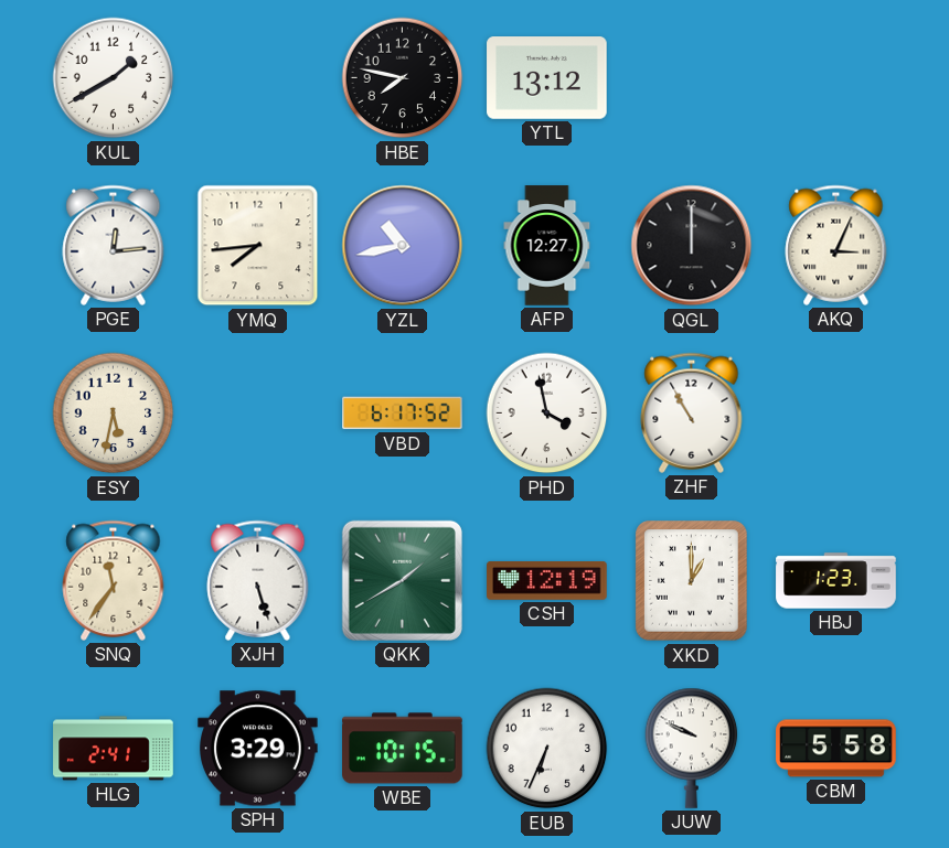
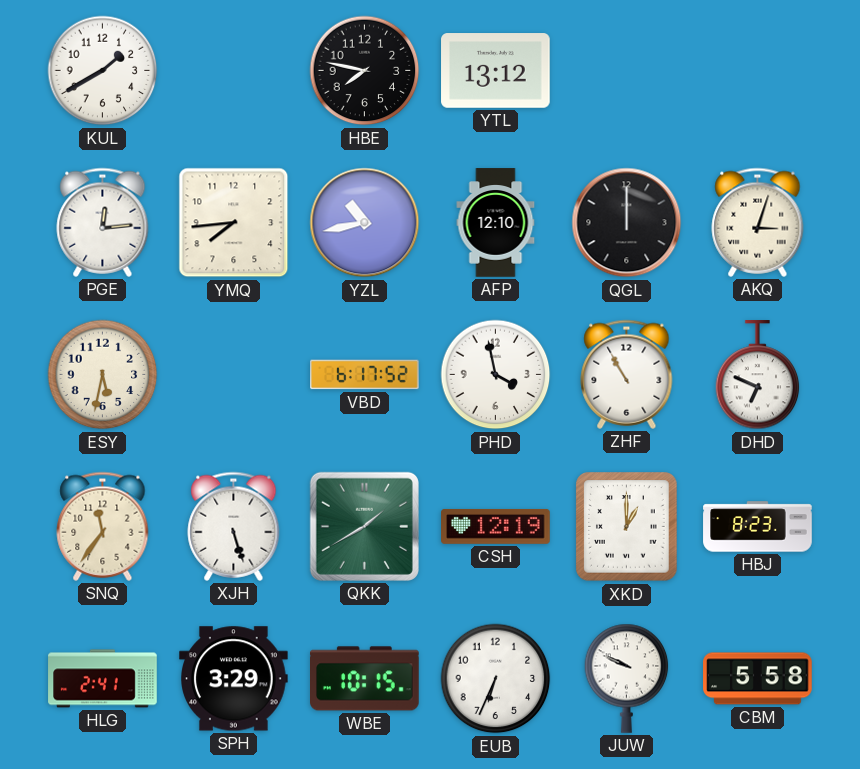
AFP: 12:27 -> 12:10
AKQ: 3:04 -> 3:03
DHD: none -> 6:49
HBJ: 1:23 -> 8:23
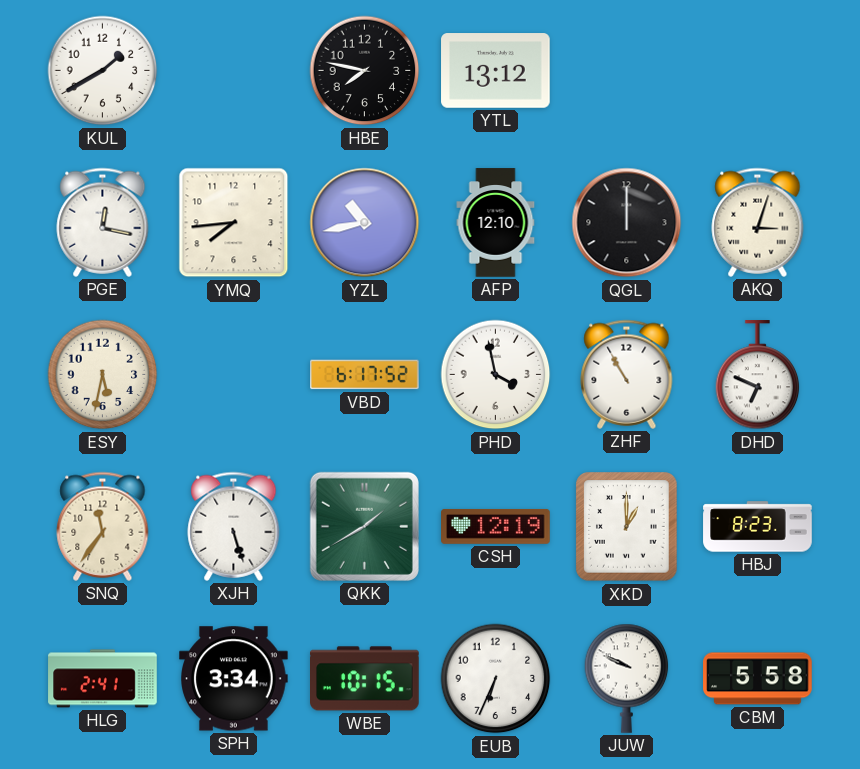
PGE: 12:14 -> 12:17
SPH: 3:29 -> 3:34
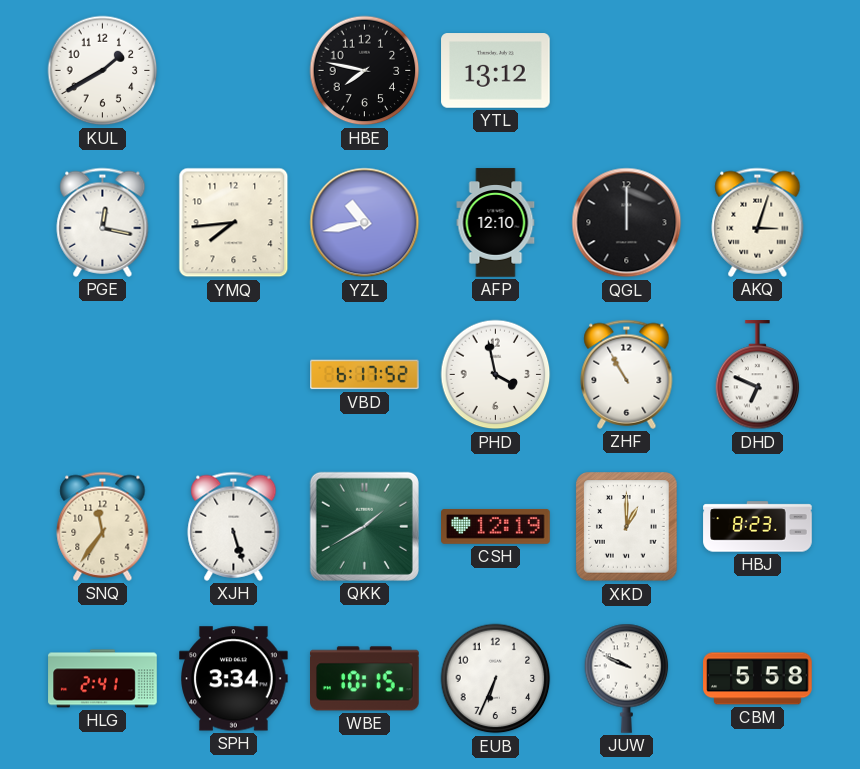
ESY: 5:32 -> none
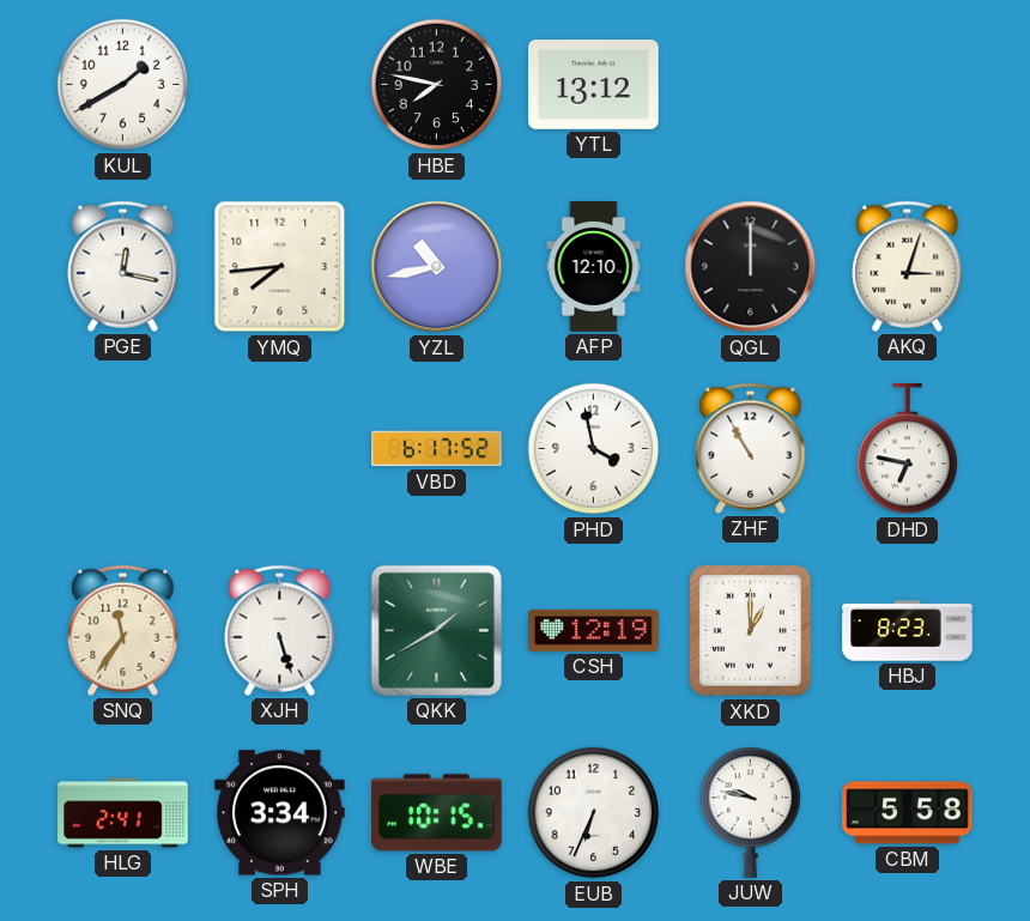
DHD: 6:49 -> 6:47
JUW: 9:49 -> 9:47
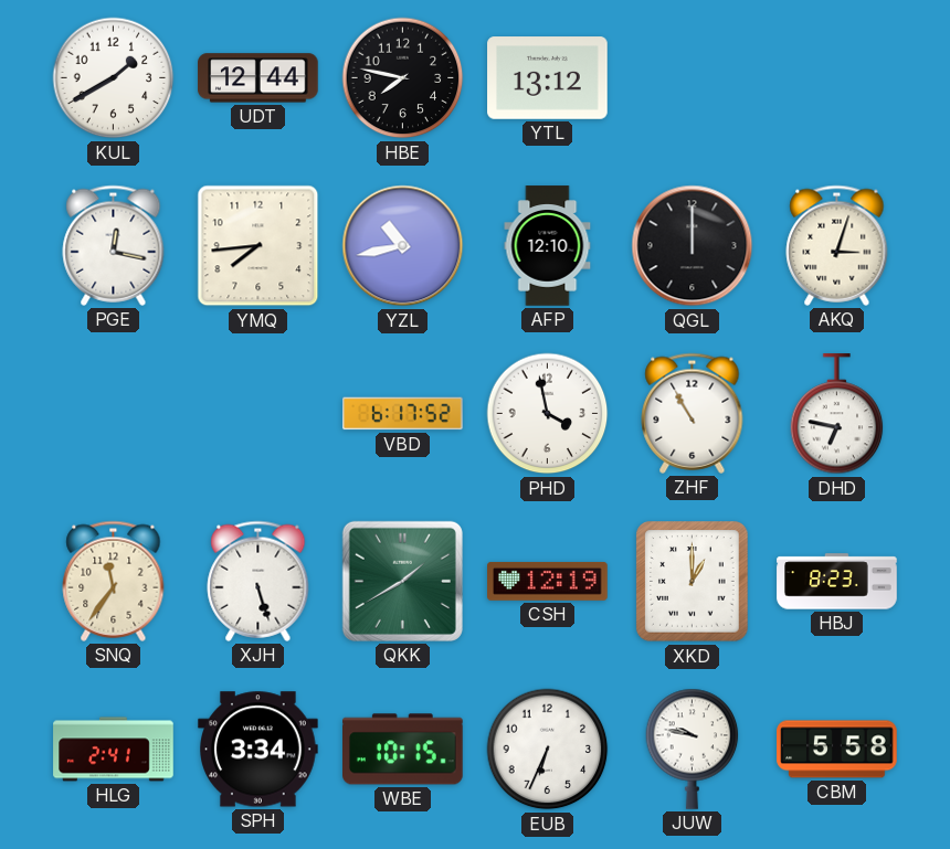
UDT: none -> 12:44
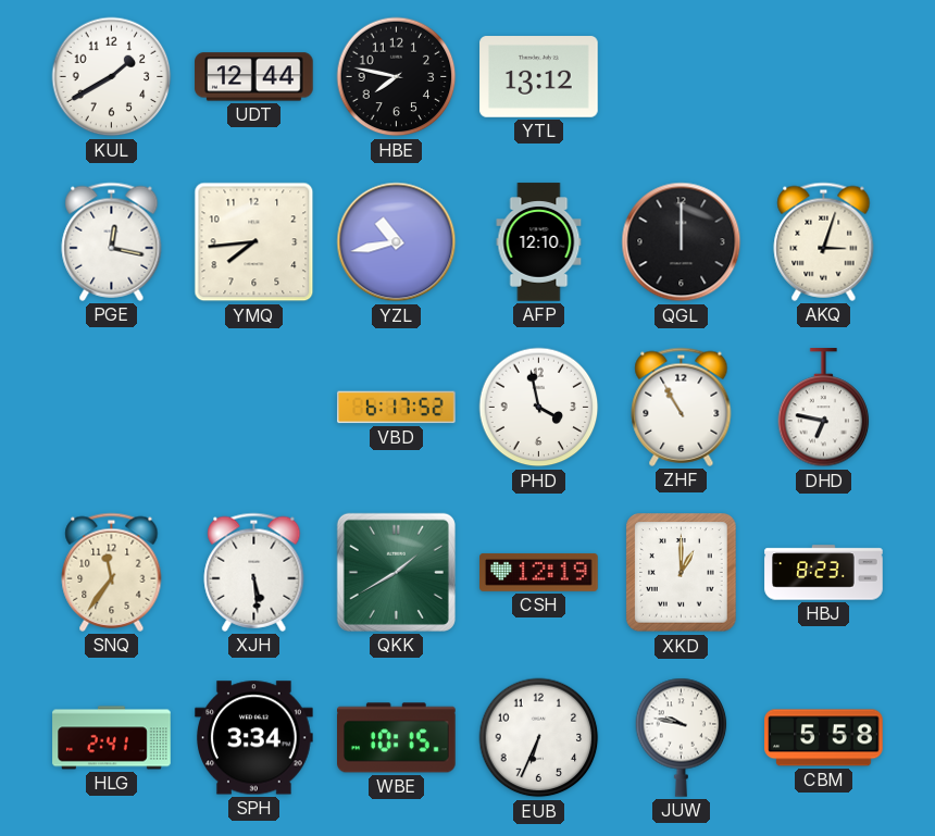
XJH: 5:27 -> 5:29
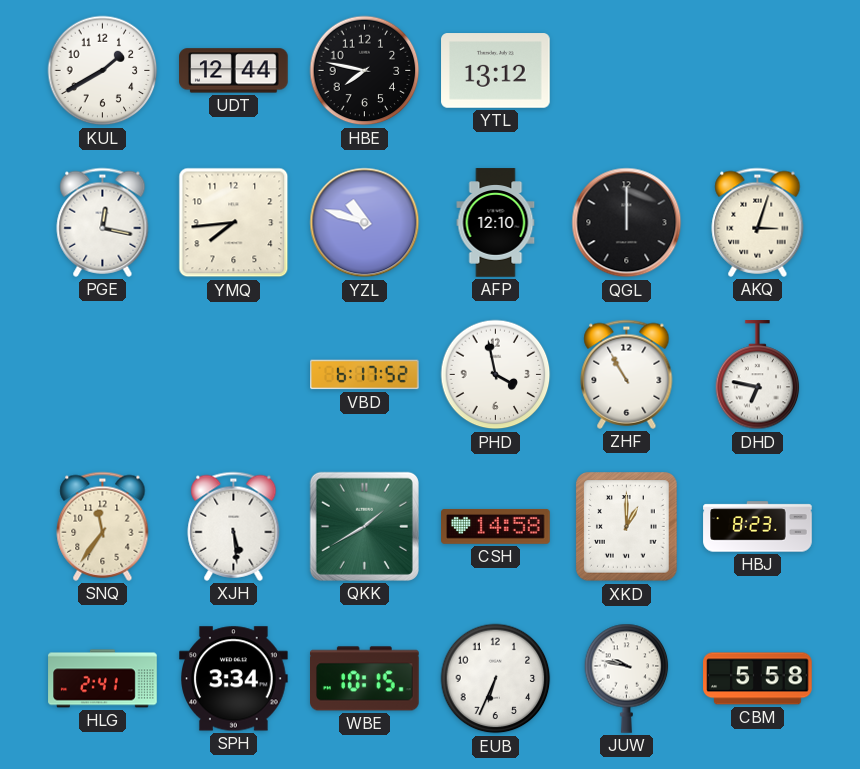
YZL: 10:43 -> 10:48
CSH: 12:19 -> 14:58
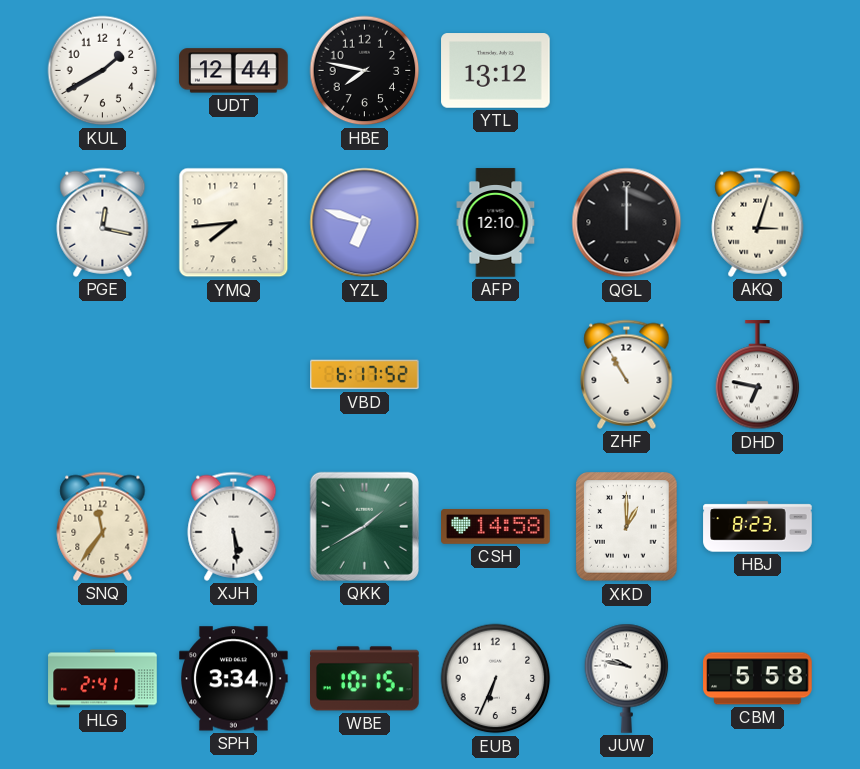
YZL: 10:48 -> 6:48
PHD: 3:58 -> none
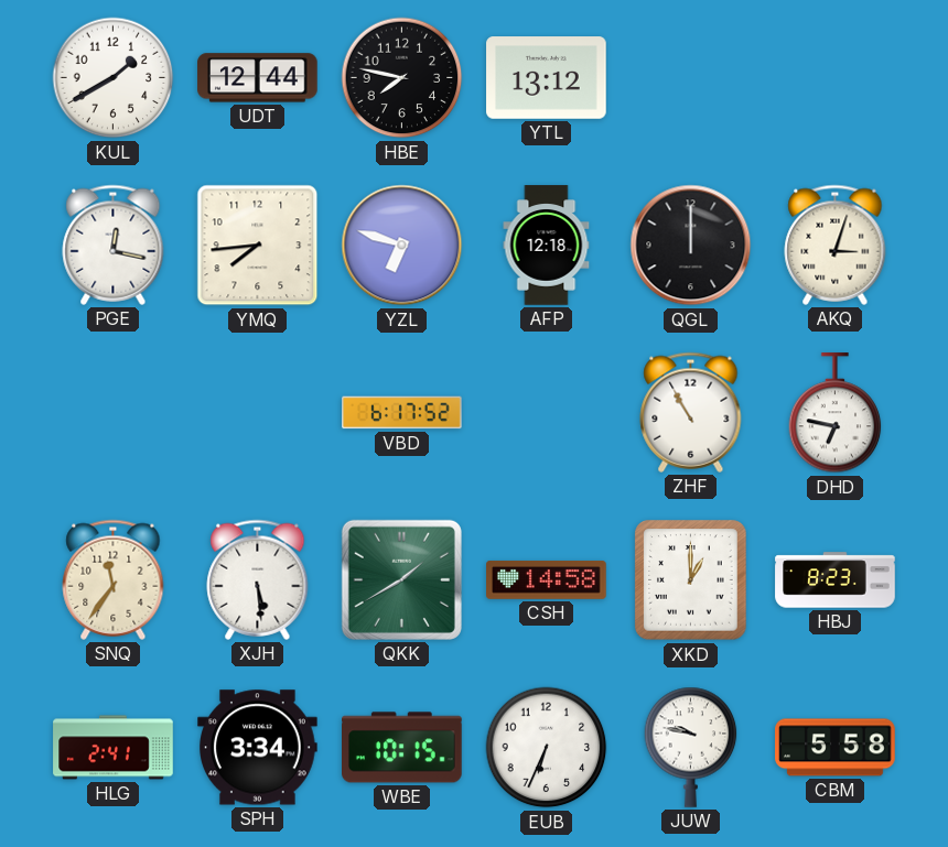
AFP: 12:10 -> 12:18
